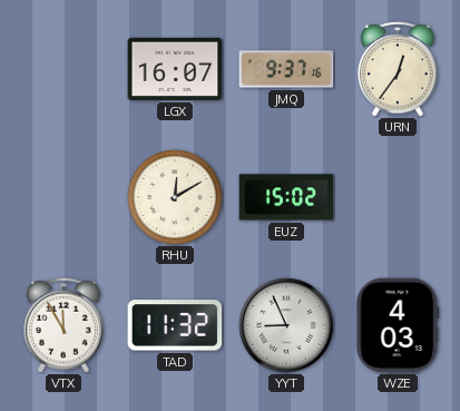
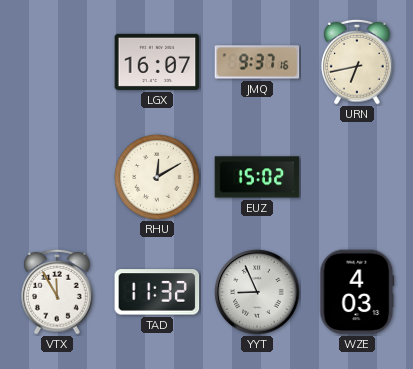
URN: 12:36 -> 6:43
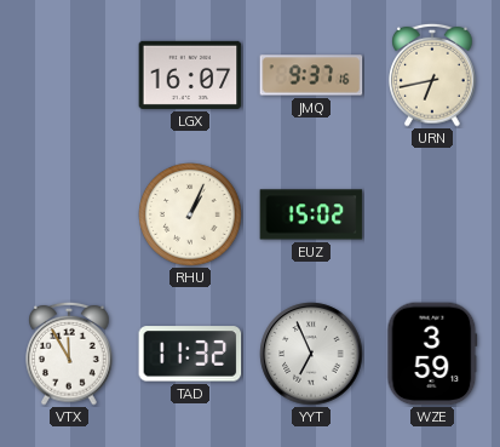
RHU: 12:10 -> 1:04
YYT: 8:56 -> 6:56
WZE: 4:03 -> 3:59
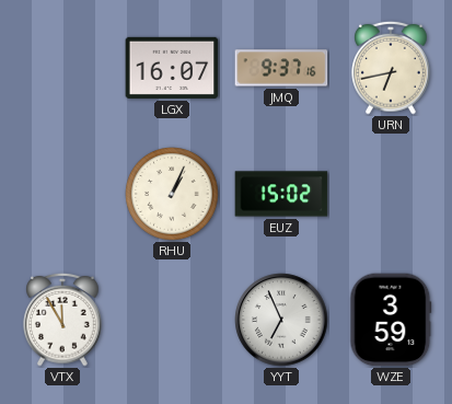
TAD: 11:32 -> none
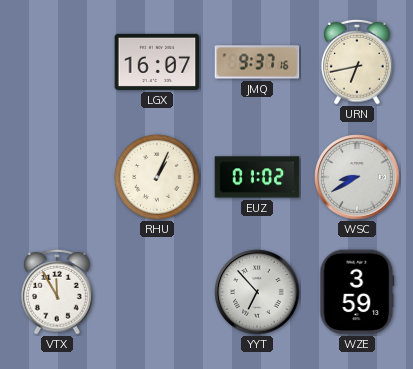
EUZ: 15:02 -> 01:02
WSC: none -> 8:40
YYT: 6:56 -> 6:53
